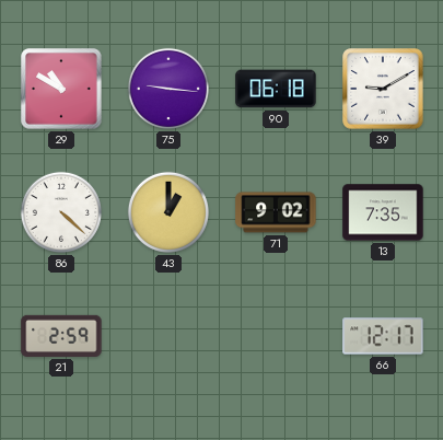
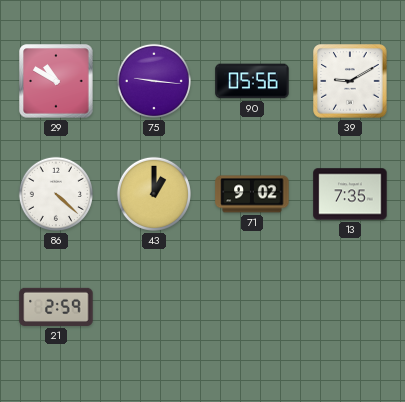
90: 06:18 -> 05:56
66: 12:17 -> none
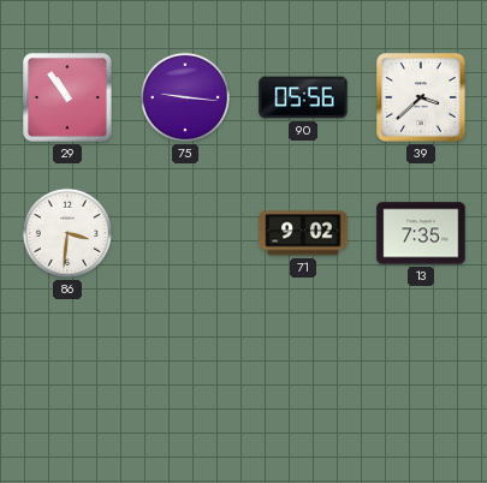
29: 10:50 -> 10:54
39: 9:10 -> 3:38
86: 4:22 -> 3:31
43: 1:00 -> none
21: 2:59 -> none
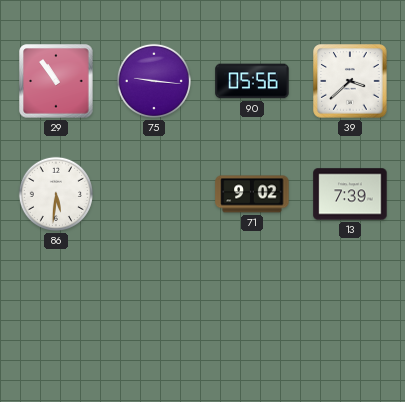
86: 3:31 -> 5:31
13: 7:35 -> 7:39
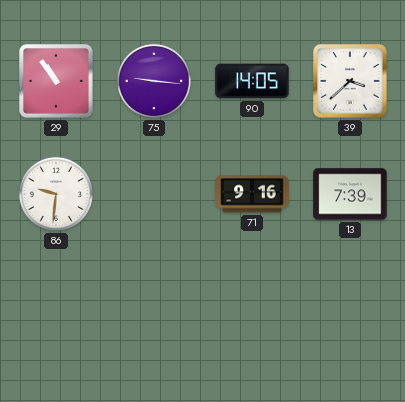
90: 05:56 -> 14:05
86: 5:31 -> 9:31
71: 9:02 -> 9:16
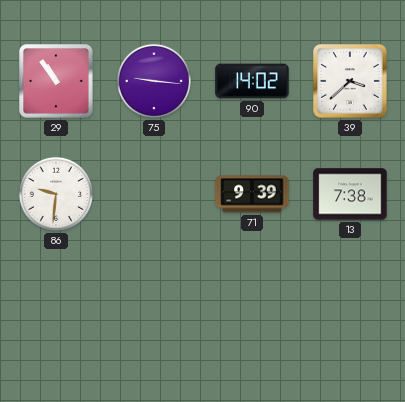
90: 14:05 -> 14:02
71: 9:16 -> 9:39
13: 7:39 -> 7:38
